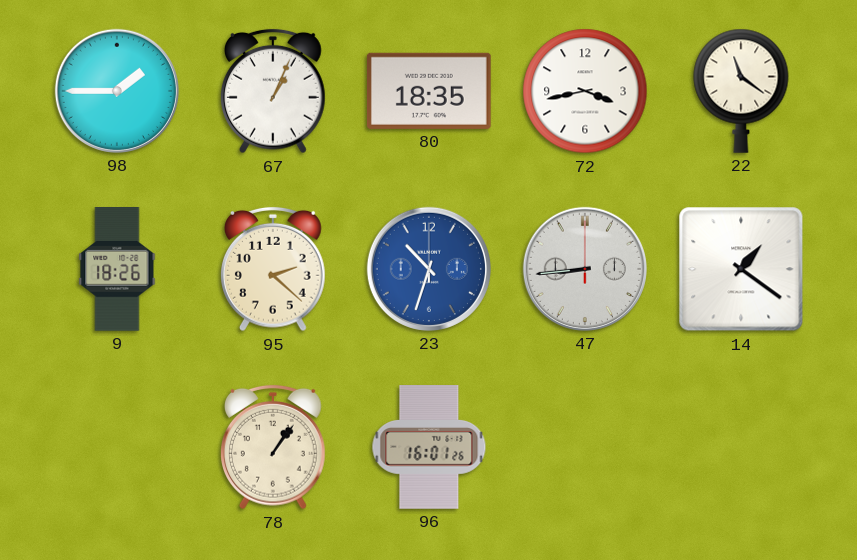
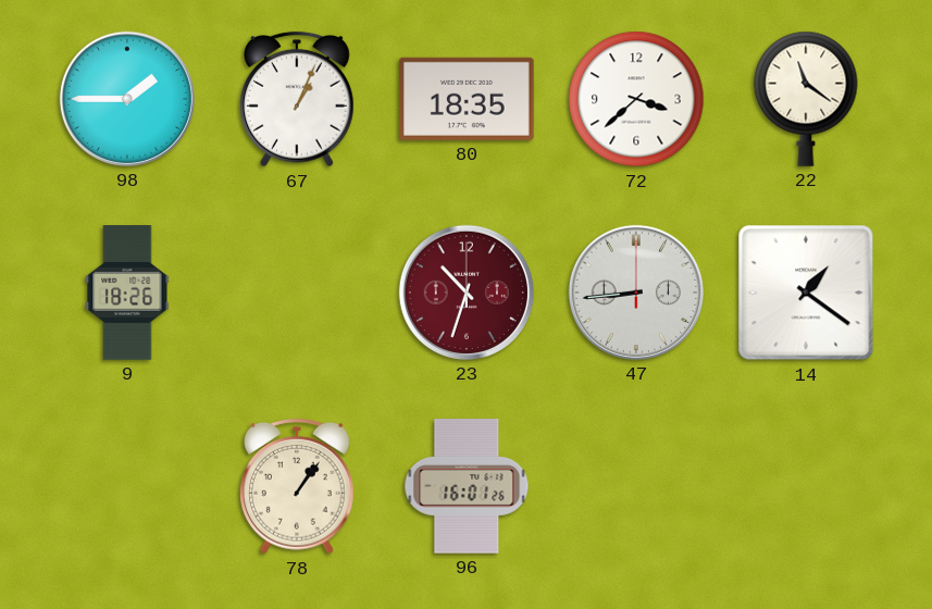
72: 3:43 -> 3:38
95: 2:22 -> none
23 dial: blue -> burgundy
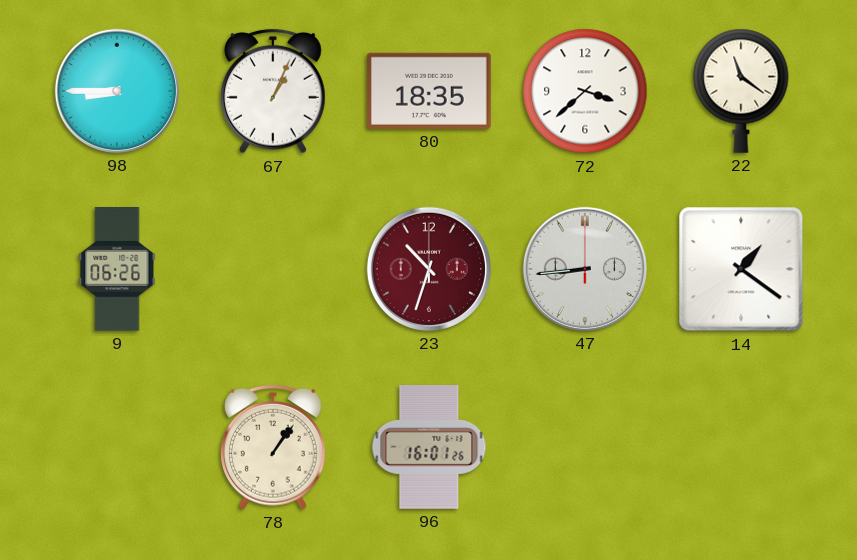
98: 1:45 -> 8:45
9: 18:26 -> 06:26
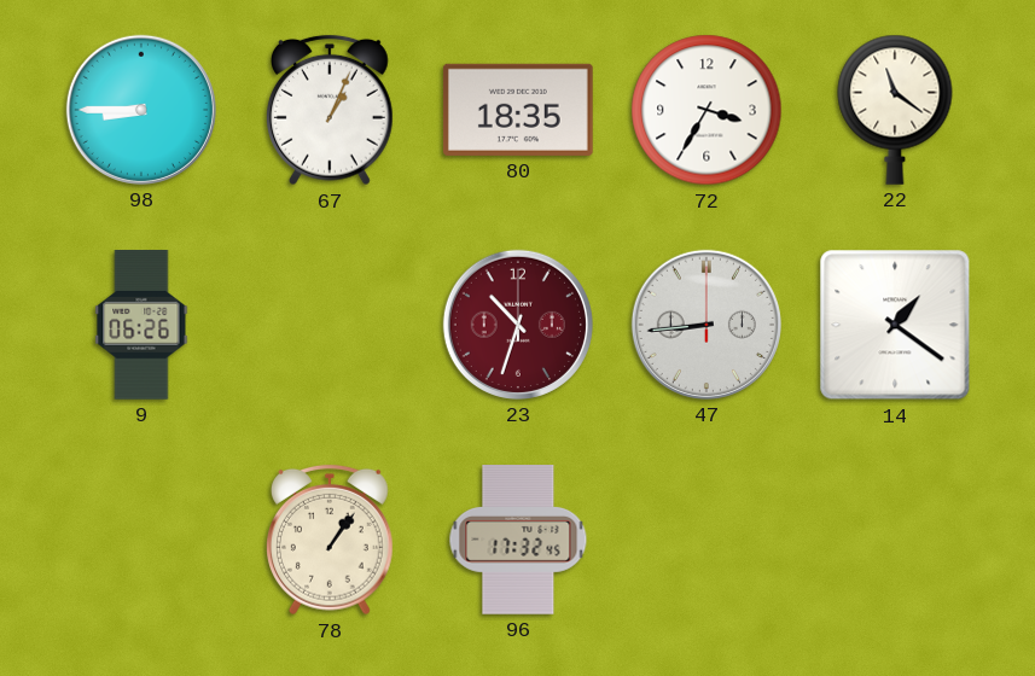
72: 3:38 -> 3:35
96: 16:01 -> 17:32
